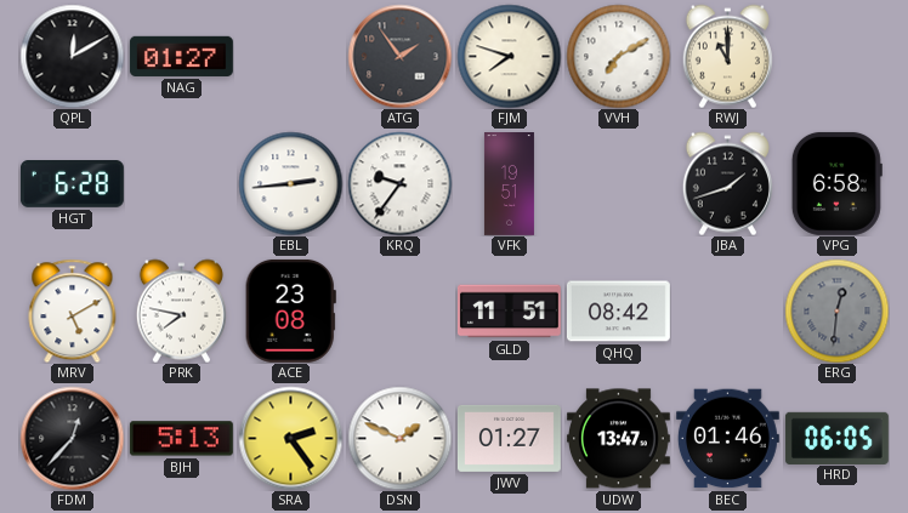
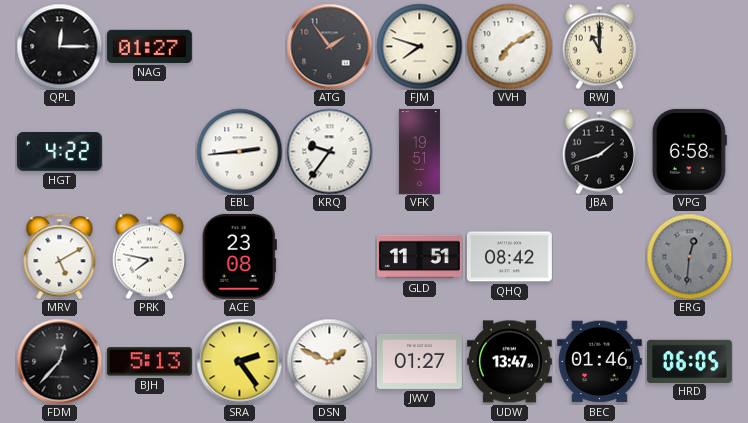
QPL: 12:10 -> 12:15
HGT: 6:28 -> 4:22
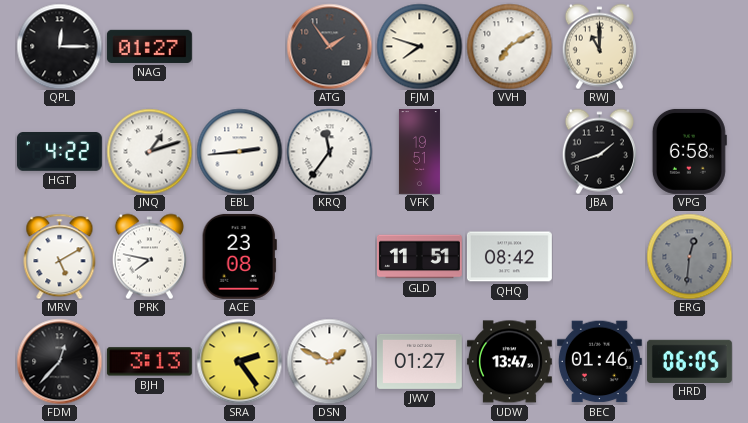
JNQ: none -> 1:12
KRQ: 9:36 -> 11:36
BJH: 5:13 -> 3:13
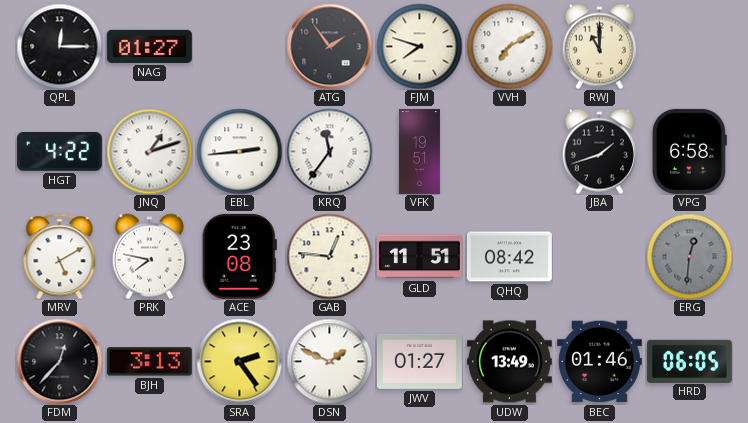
GAB: none -> 12:46
UDW: 13:47 -> 13:49
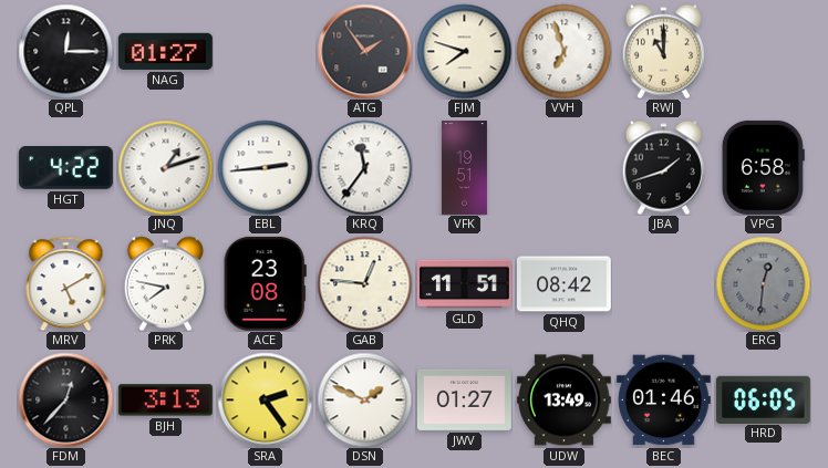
VVH: 7:10 -> 6:57
